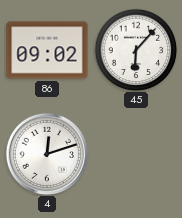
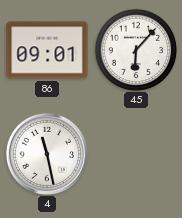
86: 09:02 -> 09:01
4: 12:12 -> 11:28
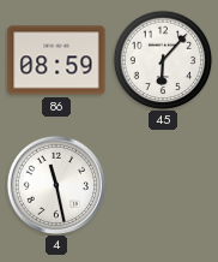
86: 09:01 -> 08:59
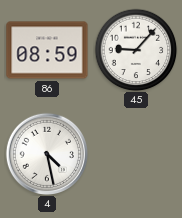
45: 6:07 -> 9:07
4: 11:28 -> 4:28
